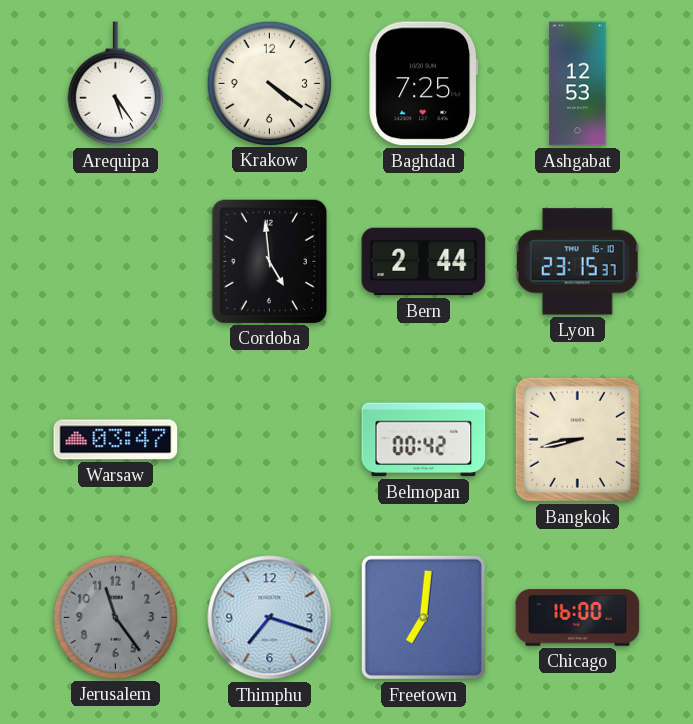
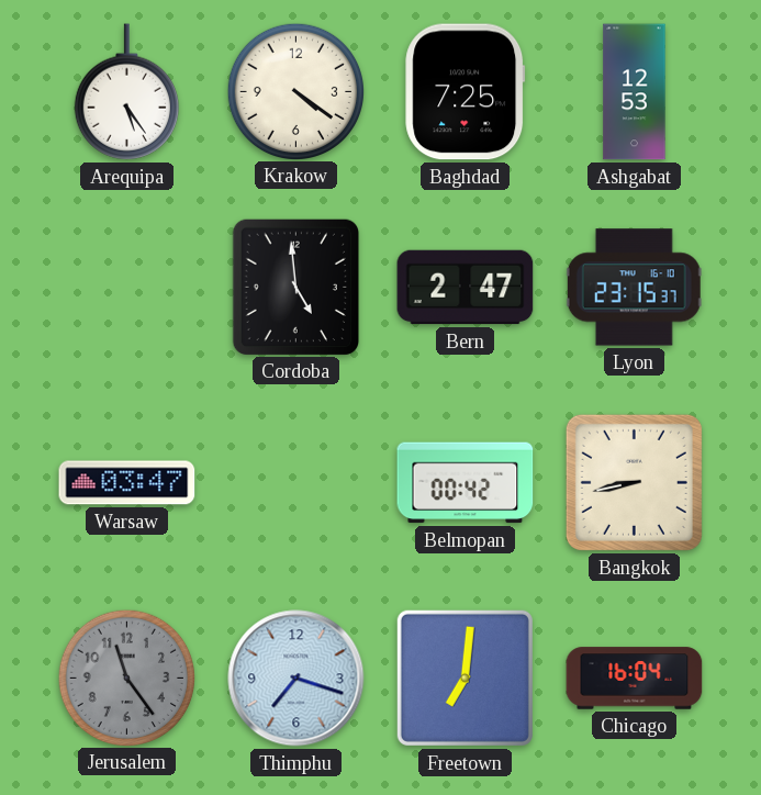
Bern: 2:44 -> 2:47
Chicago: 16:00 -> 16:04
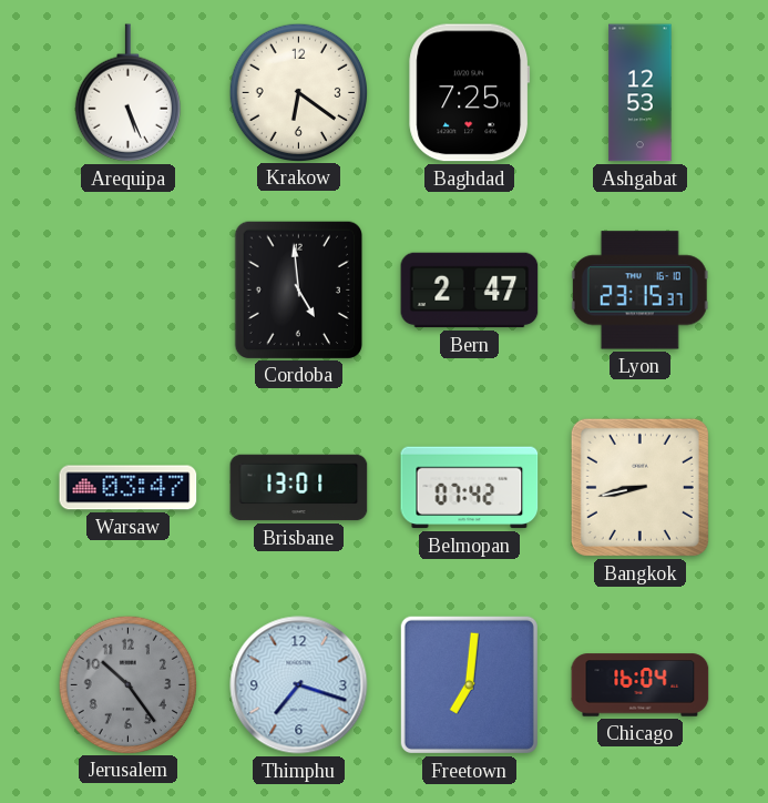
Arequipa: 5:24 -> 5:26
Krakow: 4:21 -> 6:21
Brisbane: none -> 13:01
Belmopan: 00:42 -> 07:42
Jerusalem: 11:24 -> 10:24
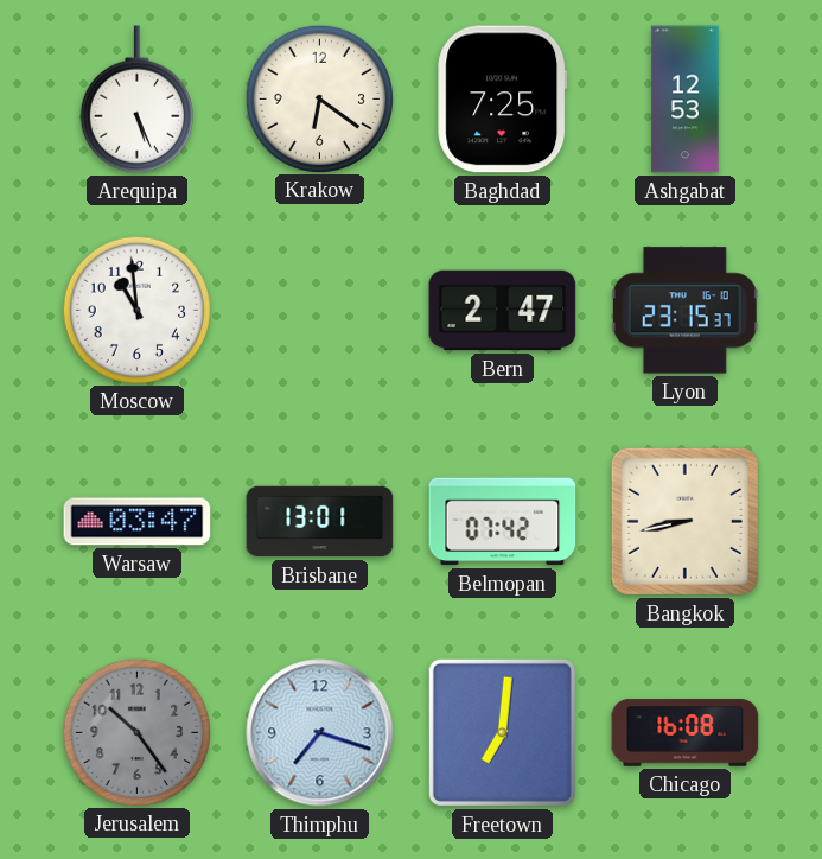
Moscow: none -> 10:59
Cordoba: 4:59 -> none
Chicago: 16:04 -> 16:08
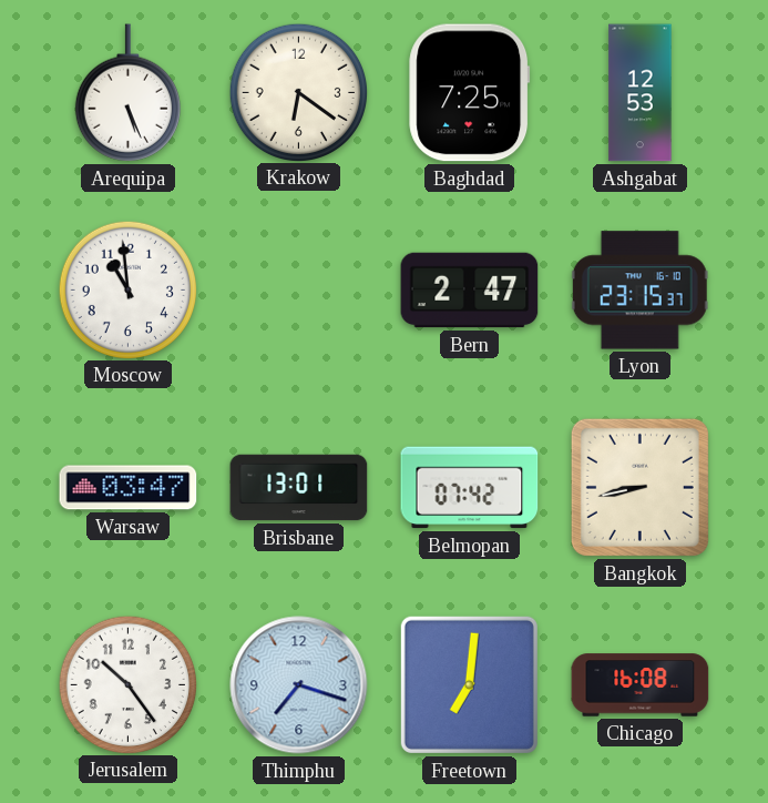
Jerusalem dial: grey -> white
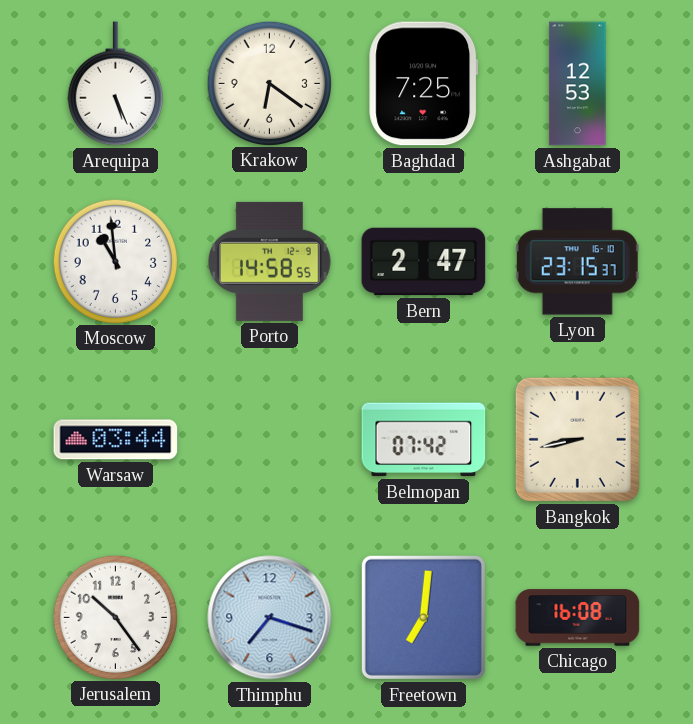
Porto: none -> 14:58
Warsaw: 03:47 -> 03:44
Brisbane: 13:01 -> none
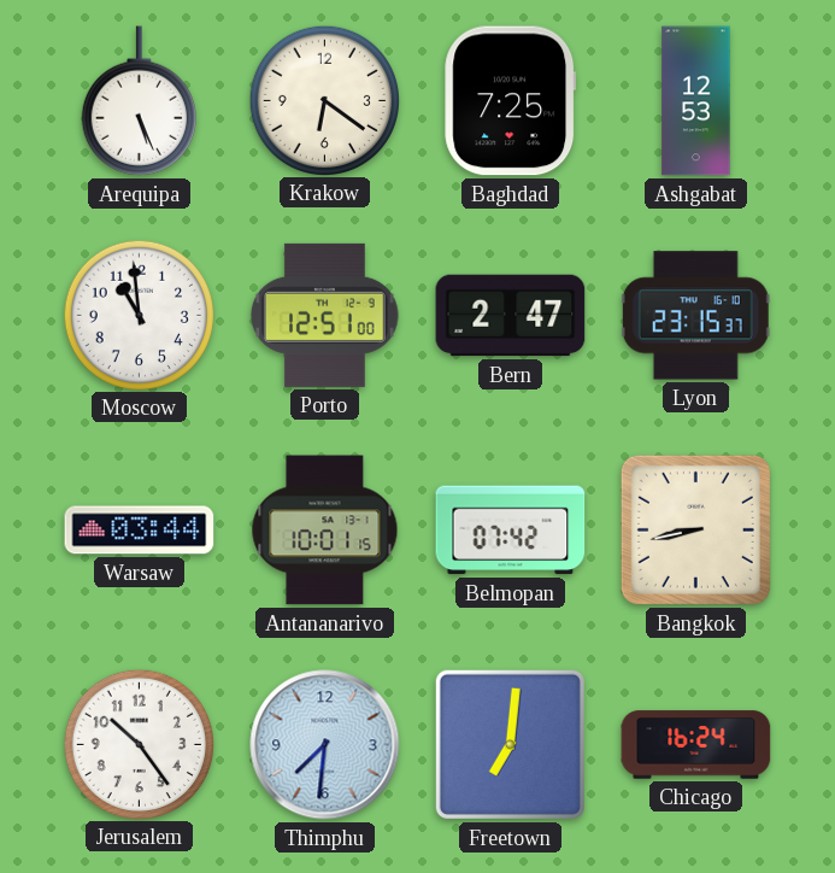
Porto: 14:58 -> 12:51
Antananarivo: none -> 10:01
Thimphu: 7:18 -> 7:31
Chicago: 16:08 -> 16:24
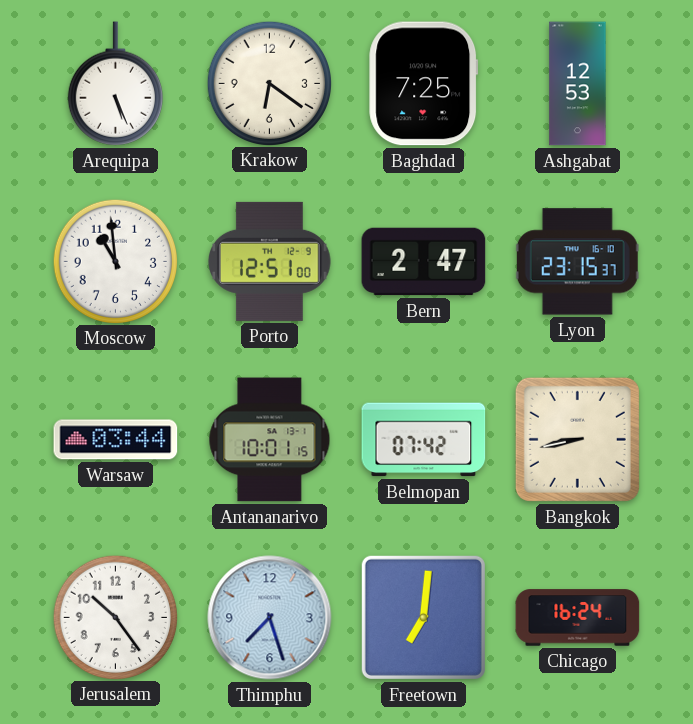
Thimphu: 7:31 -> 7:27
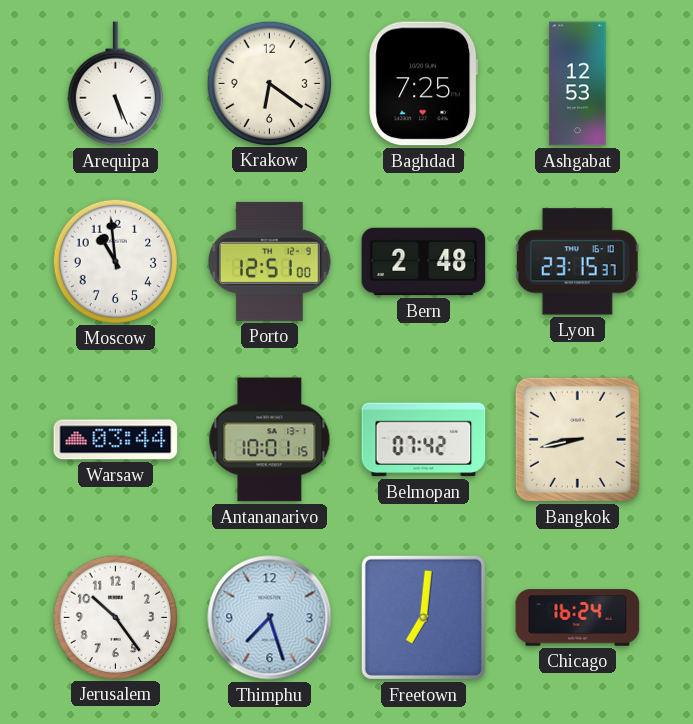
Bern: 2:47 -> 2:48
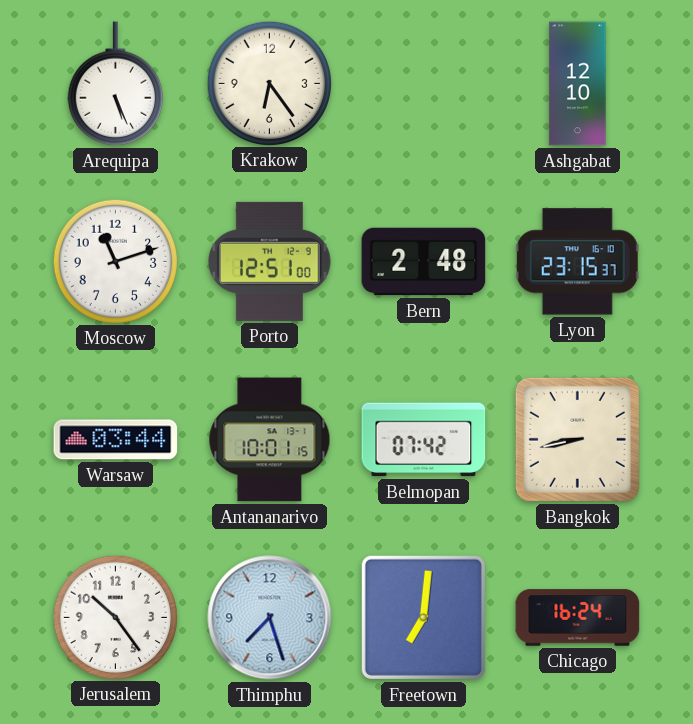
Krakow: 6:21 -> 6:24
Baghdad: 7:25 -> none
Ashgabat: 12:53 -> 12:10
Moscow: 10:59 -> 11:12
